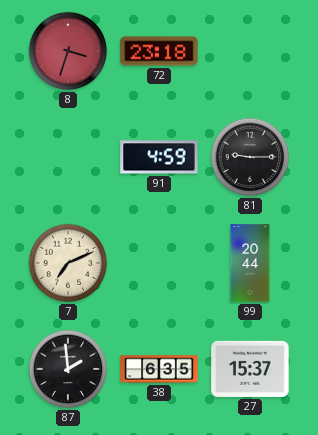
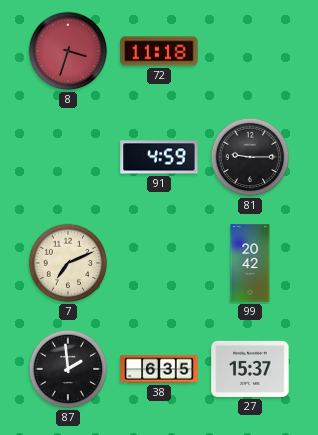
72: 23:18 -> 11:18
99: 20:44 -> 20:42
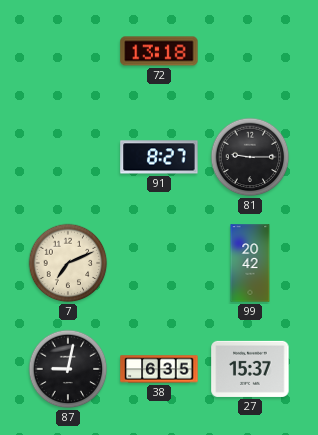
8: 3:33 -> none
72: 11:18 -> 13:18
91: 4:59 -> 8:27
87: 1:59 -> 9:02
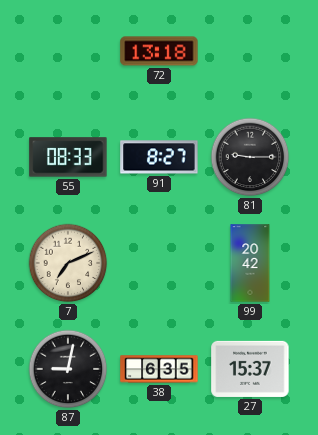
55: none -> 08:33
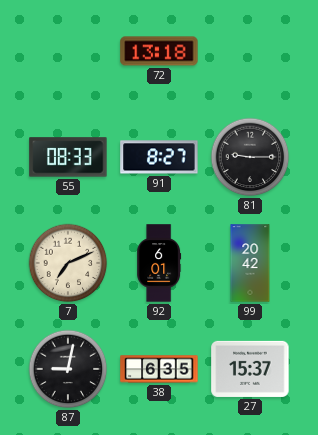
92: none -> 6:01
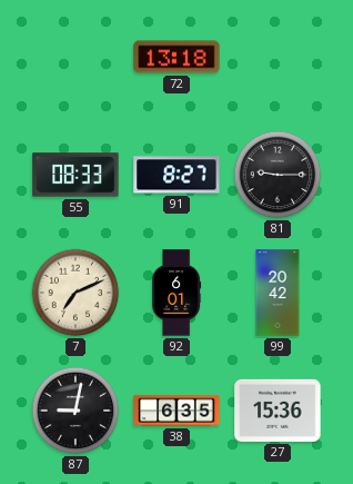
27: 15:37 -> 15:36
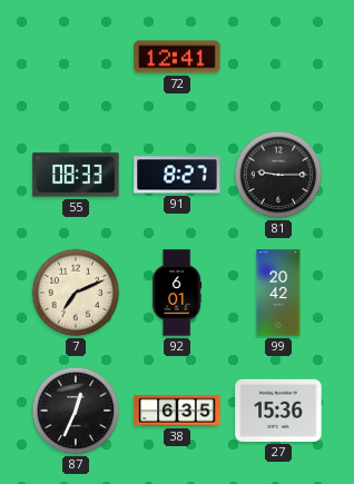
72: 13:18 -> 12:41
87: 9:02 -> 12:34
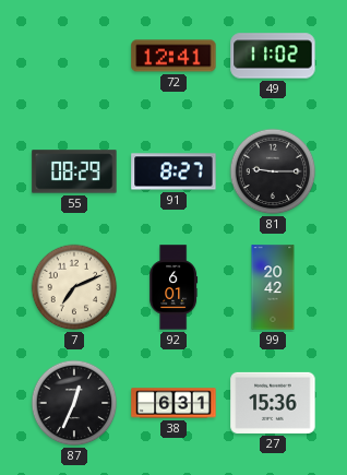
49: none -> 11:02
55: 08:33 -> 08:29
38: 6:35 -> 6:31
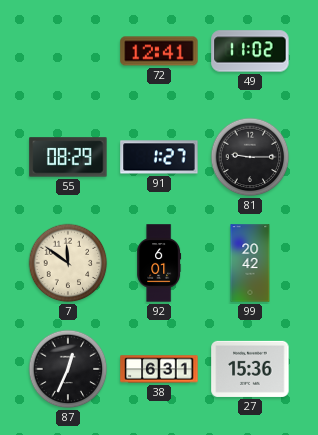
91: 8:27 -> 1:27
7: 7:11 -> 11:51
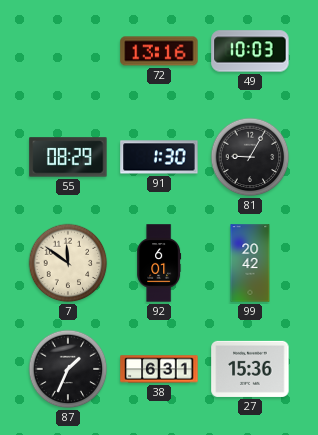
72: 12:41 -> 13:16
49: 11:02 -> 10:03
91: 1:27 -> 1:30
81: 9:15 -> 9:05
87: 12:34 -> 1:34
